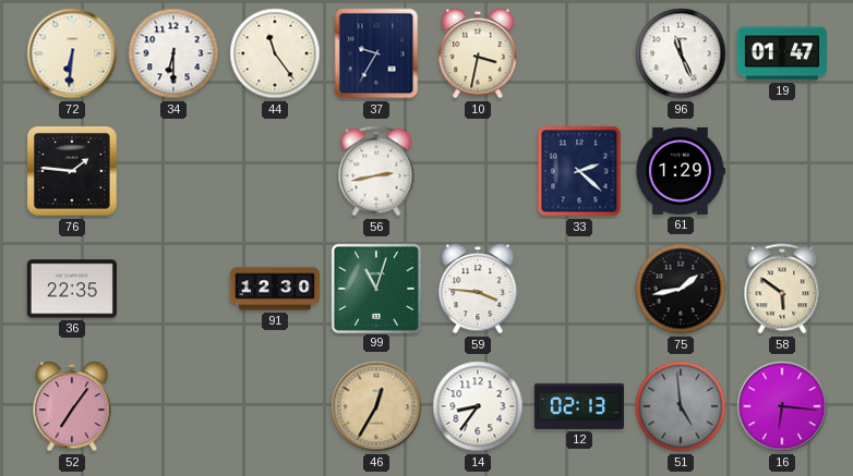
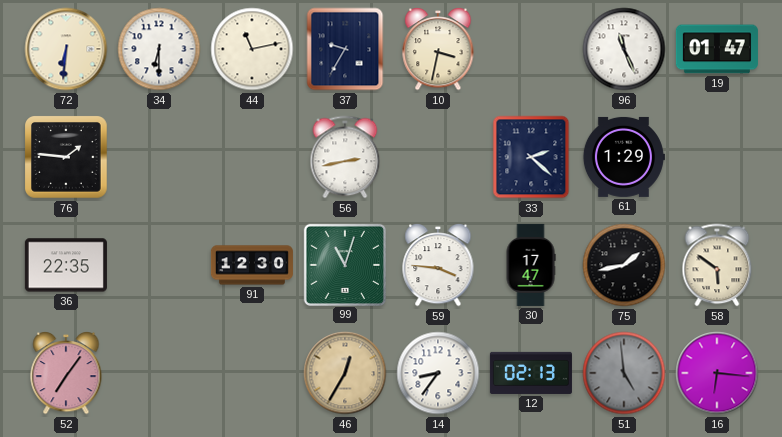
44: 11:24 -> 11:13
30: none -> 17:47
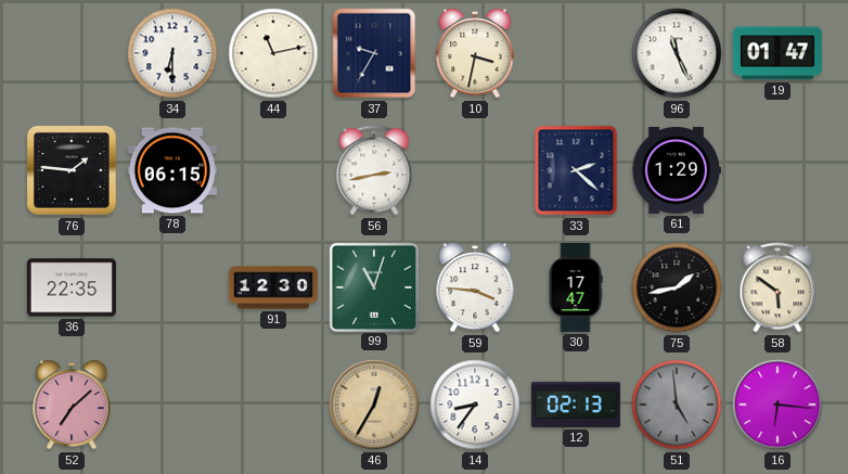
72: 6:31 -> none
78: none -> 06:15
52: 7:06 -> 7:08
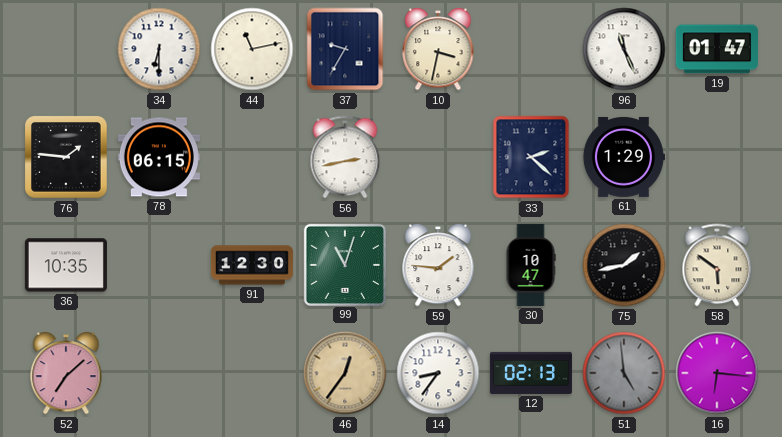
36: 22:35 -> 10:35
59: 3:46 -> 1:46
30: 17:47 -> 10:47
46: 12:35 -> 12:36
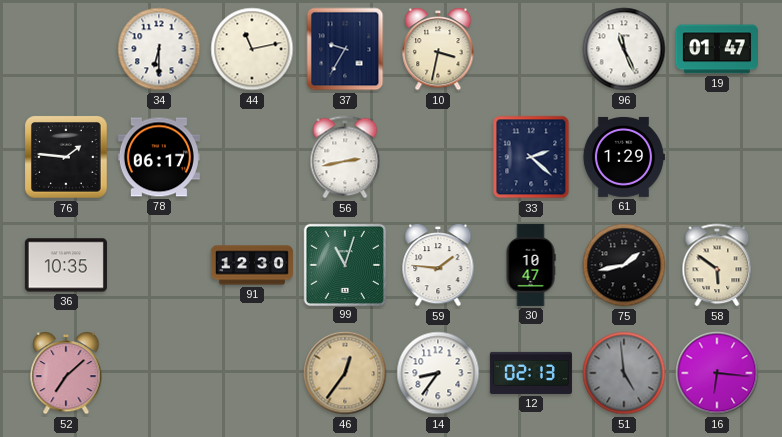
78: 06:15 -> 06:17
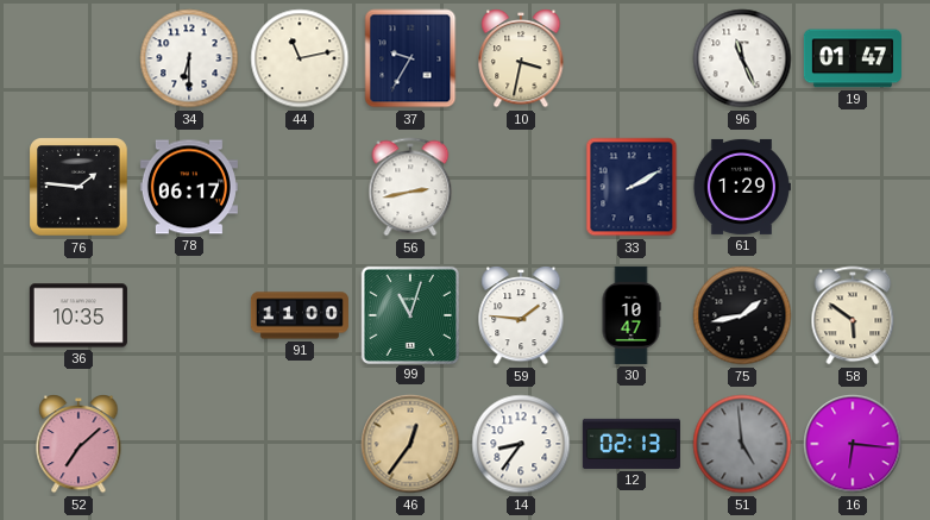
33: 2:22 -> 2:10
91: 12:30 -> 11:00
